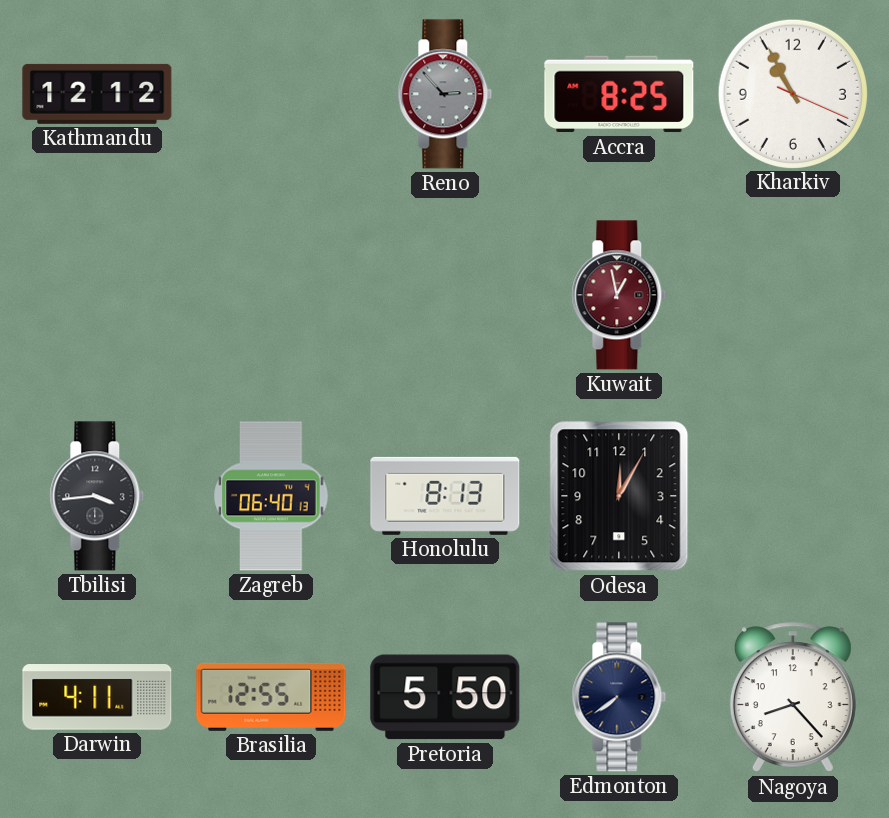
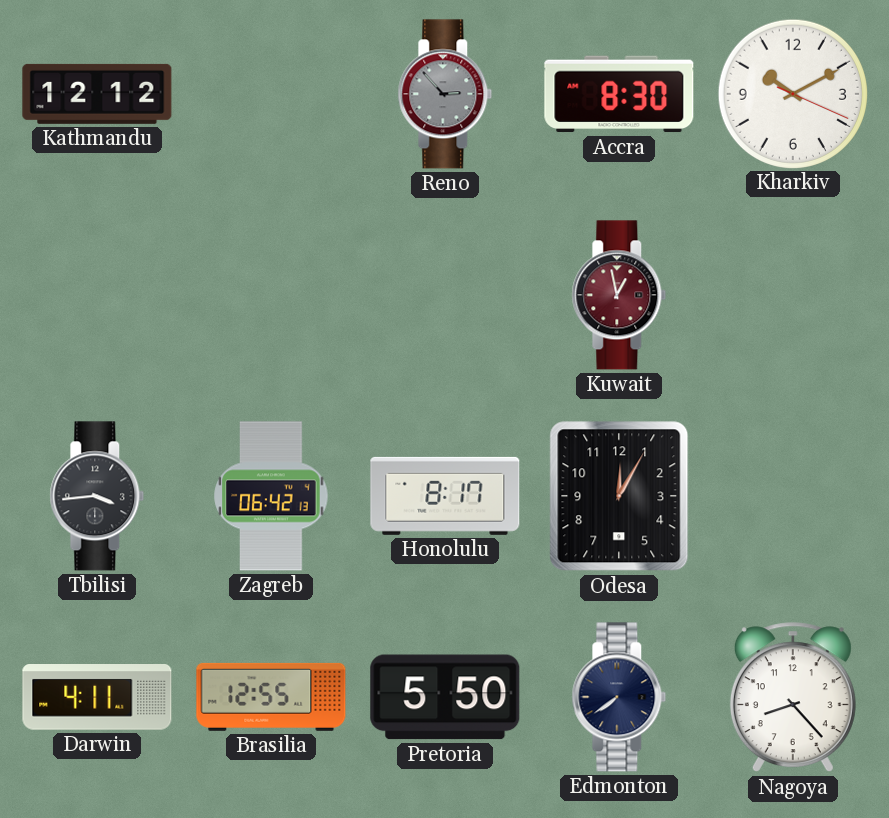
Accra: 8:25 -> 8:30
Kharkiv: 10:55 -> 10:10
Zagreb: 06:40 -> 06:42
Honolulu: 8:13 -> 8:17
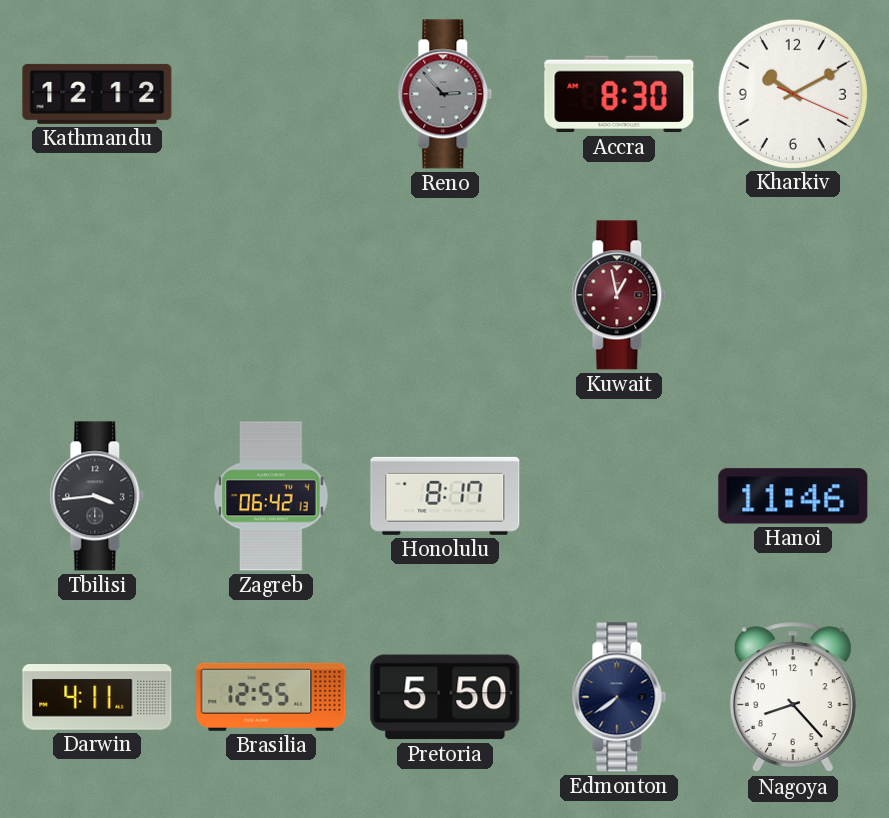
Odesa: 12:05 -> none
Hanoi: none -> 11:46
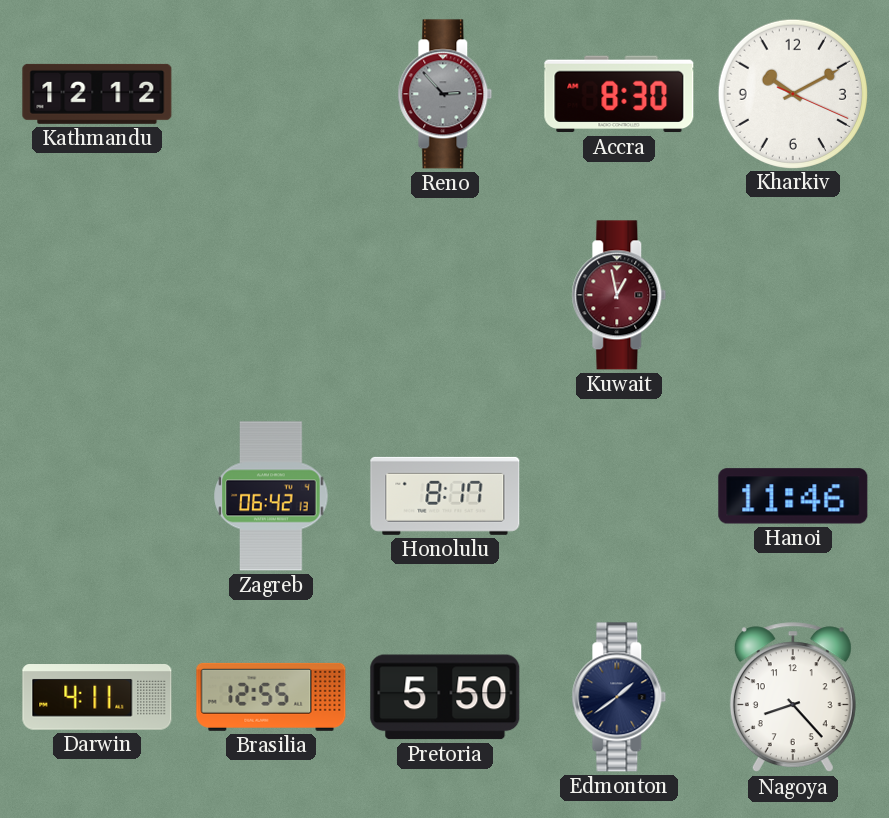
Tbilisi: 3:44 -> none
Edmonton: 7:39 -> 1:39
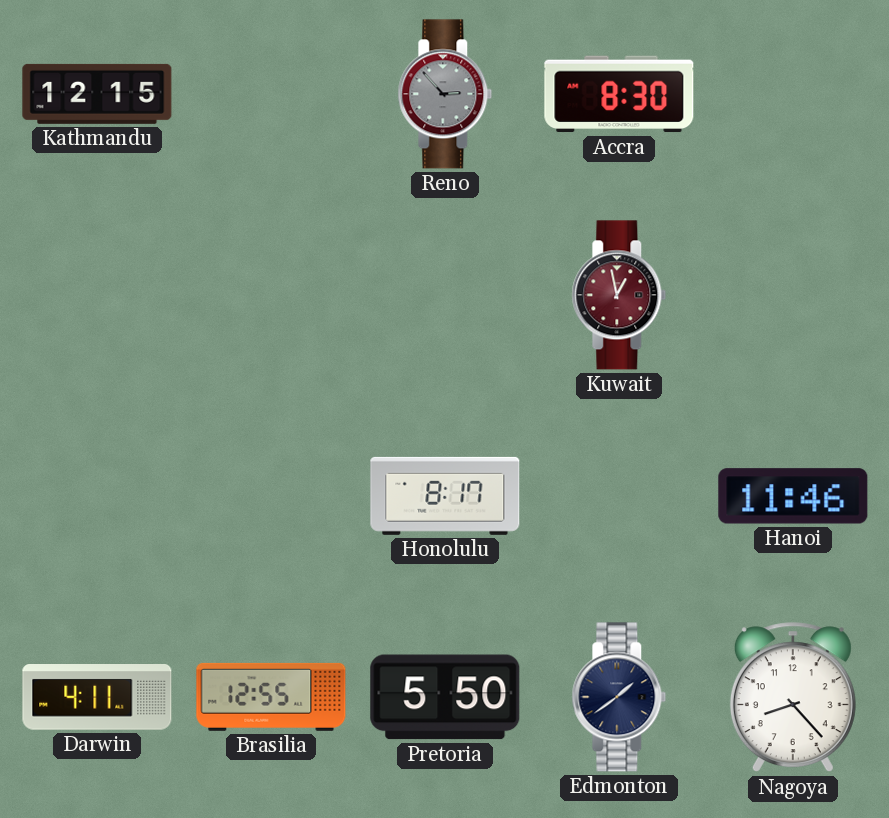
Kathmandu: 12:12 -> 12:15
Kharkiv: 10:10 -> none
Zagreb: 06:42 -> none
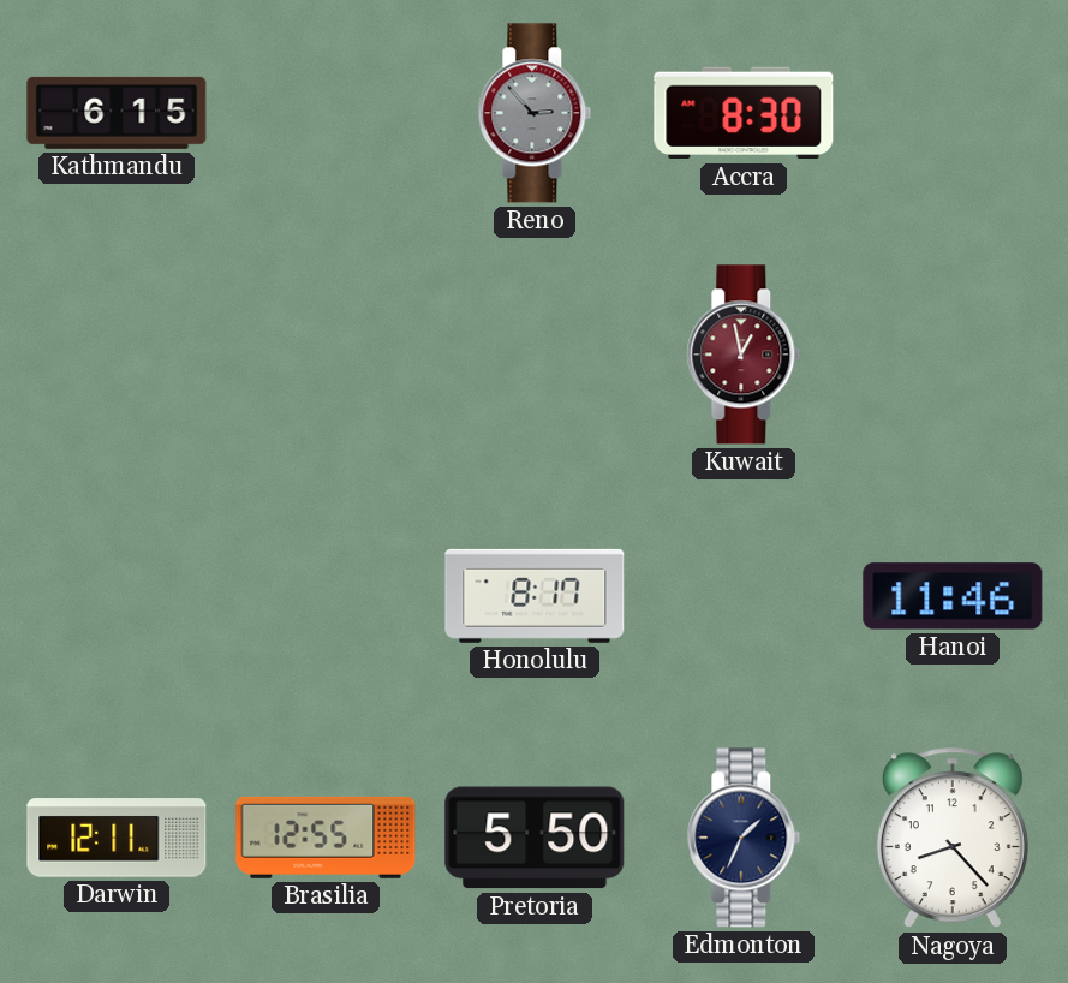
Kathmandu: 12:15 -> 6:15
Darwin: 4:11 -> 12:11
Edmonton: 1:39 -> 1:34
